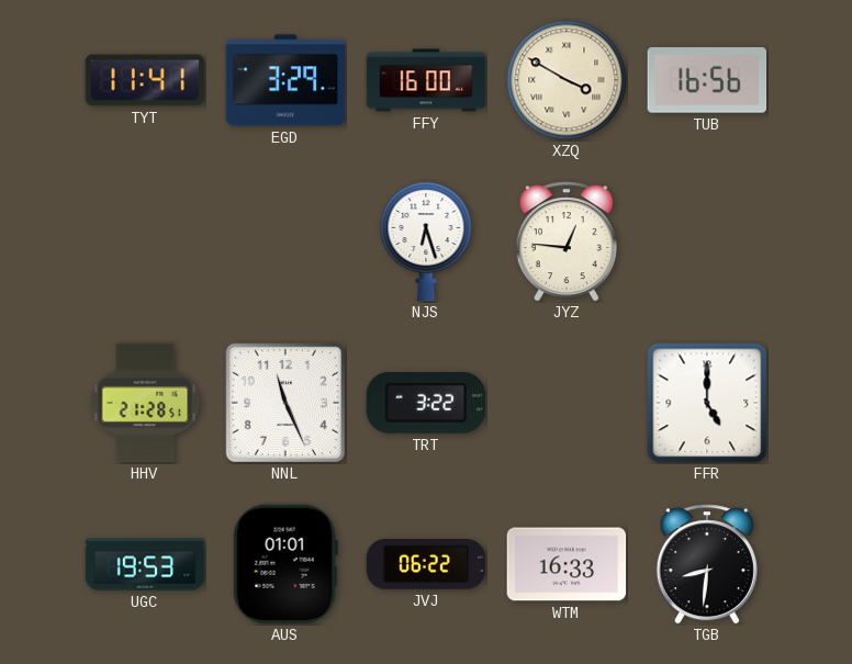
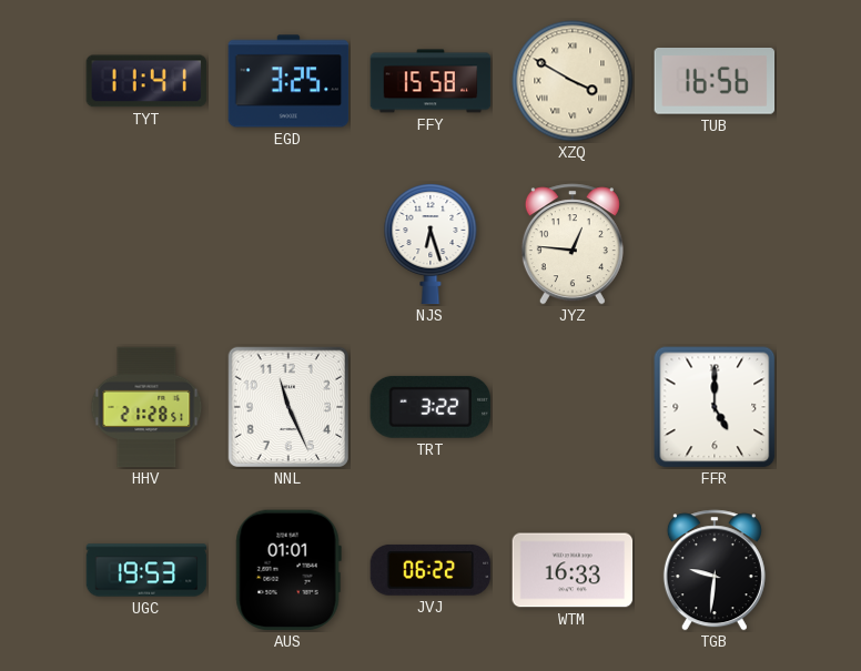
EGD: 3:29 -> 3:25
FFY: 16:00 -> 15:58
TGB: 8:31 -> 9:31
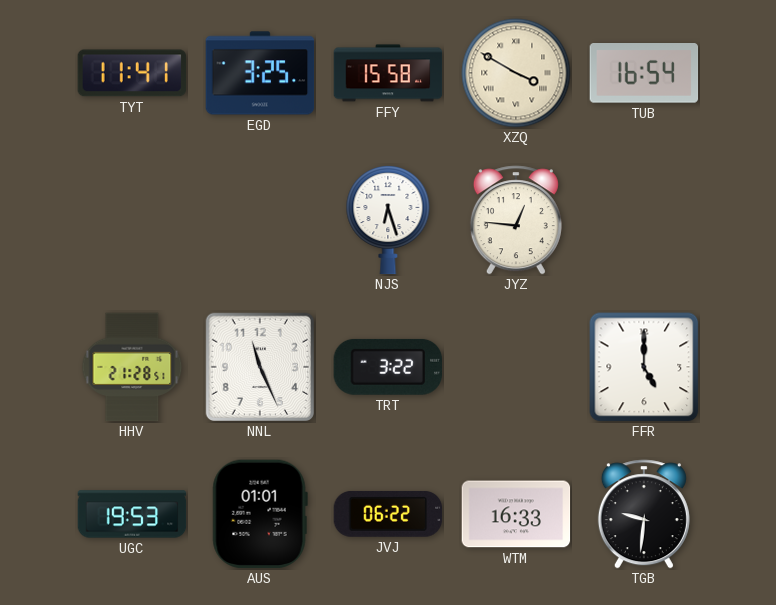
TUB: 16:56 -> 16:54
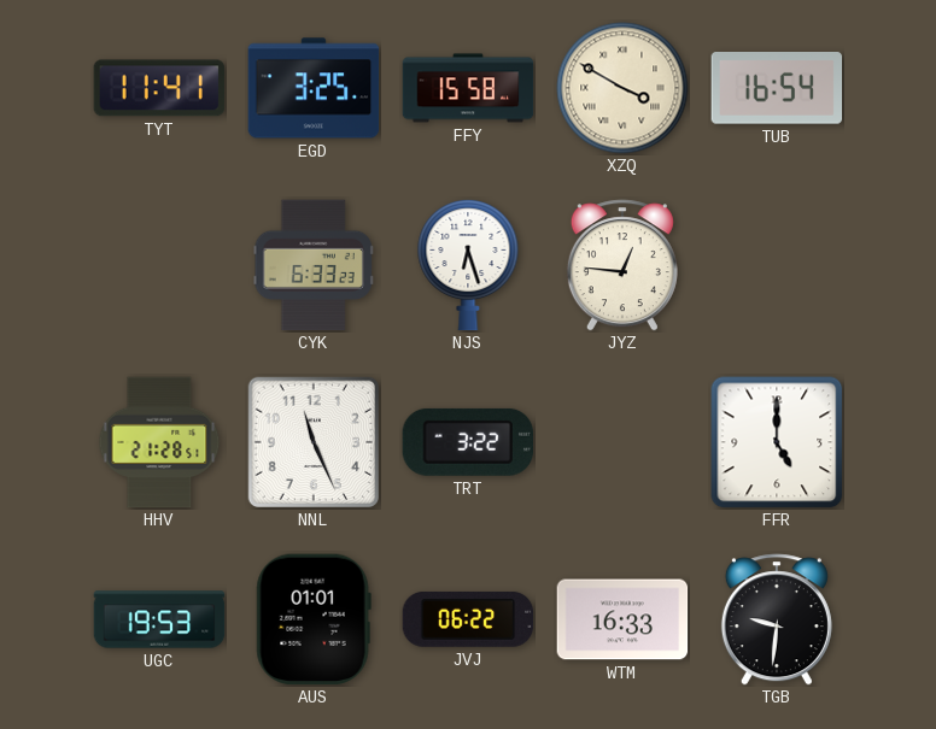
CYK: none -> 6:33
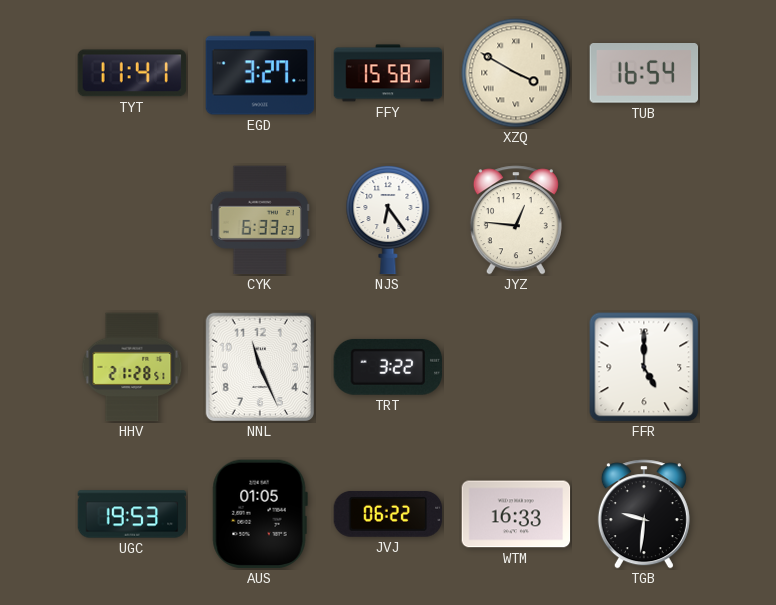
EGD: 3:25 -> 3:27
NJS: 6:27 -> 6:24
AUS: 01:01 -> 01:05
